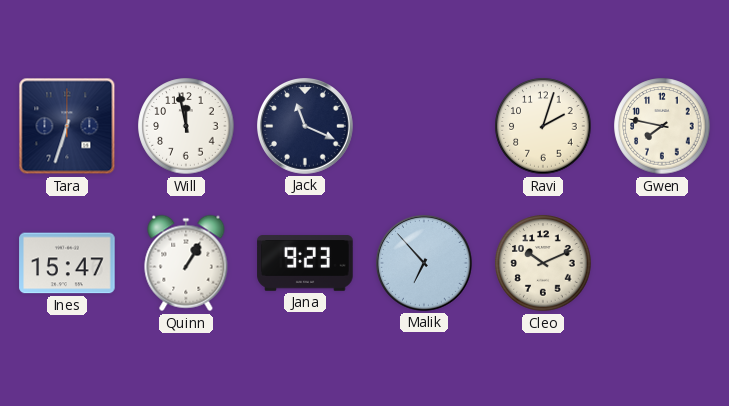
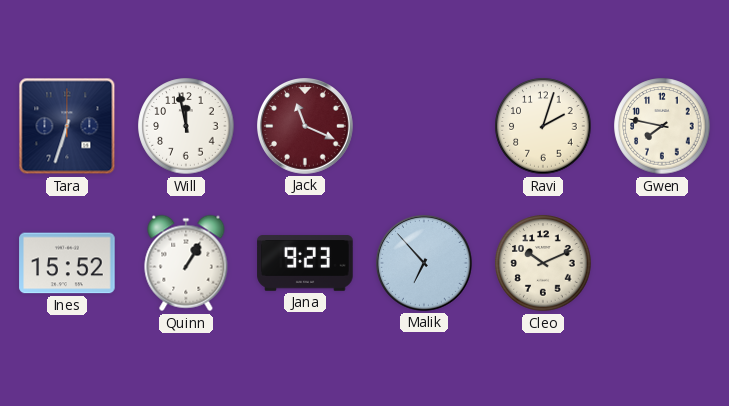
Jack dial: navy -> burgundy
Ines: 15:47 -> 15:52
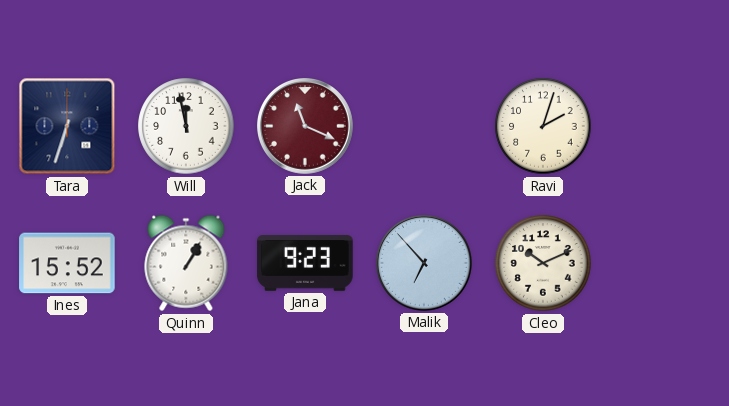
Gwen: 7:47 -> none
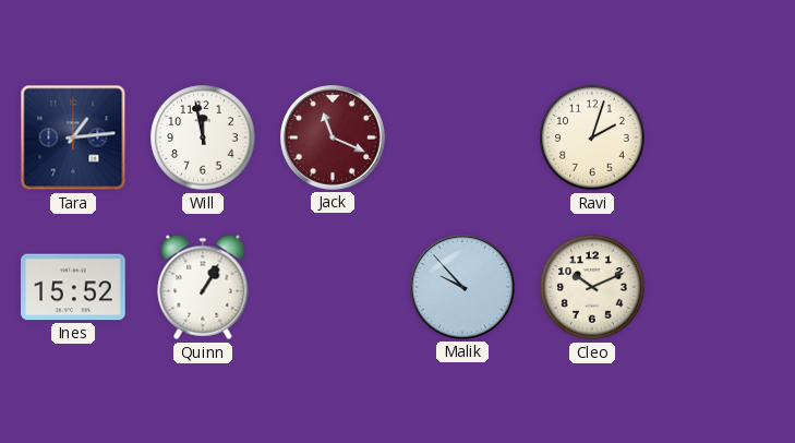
Tara: 6:33 -> 1:14
Jana: 9:23 -> none
Malik: 6:53 -> 9:53
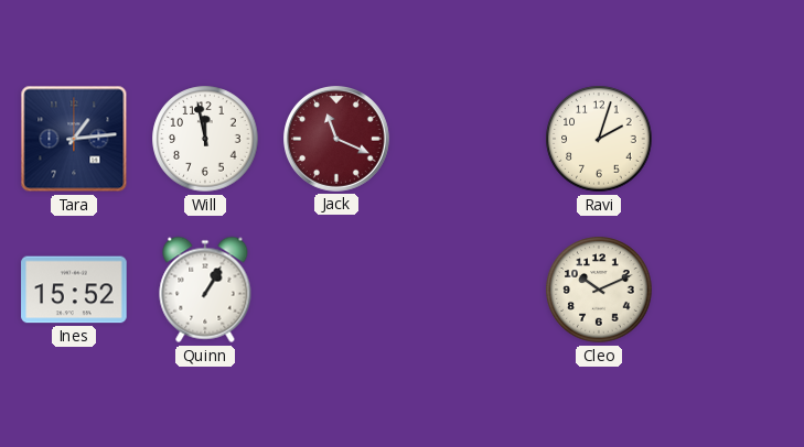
Malik: 9:53 -> none
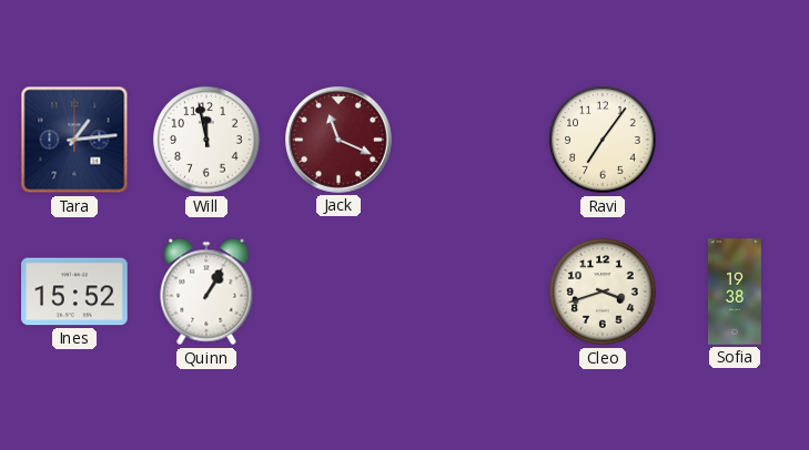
Ravi: 2:03 -> 7:06
Cleo: 10:11 -> 3:42
Sofia: none -> 19:38
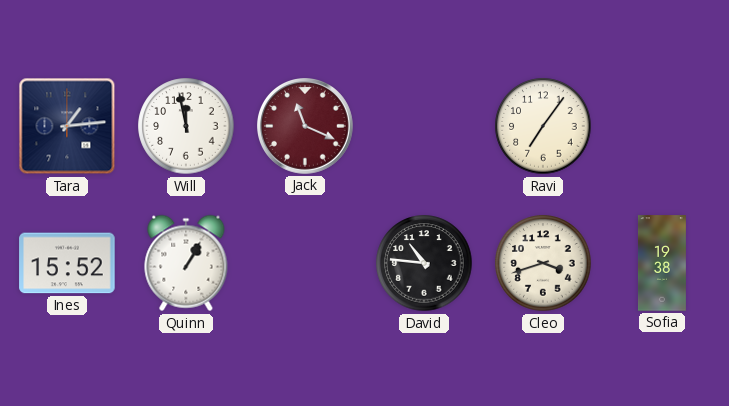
David: none -> 10:46
